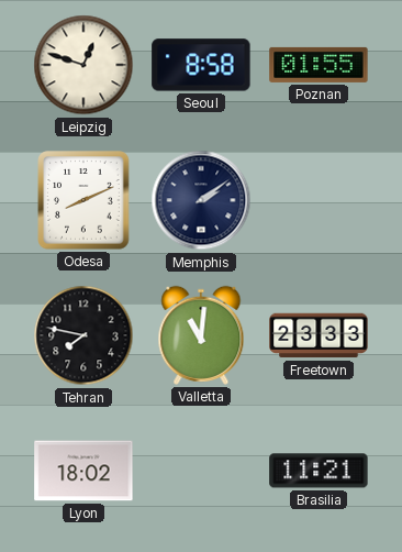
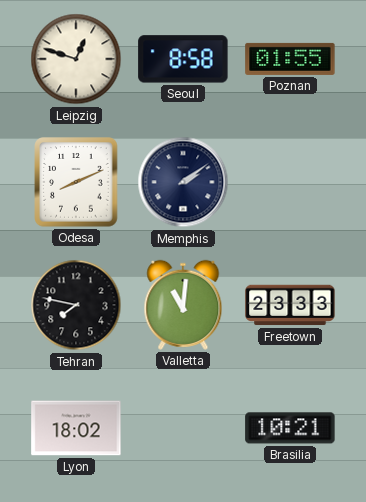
Brasilia: 11:21 -> 10:21
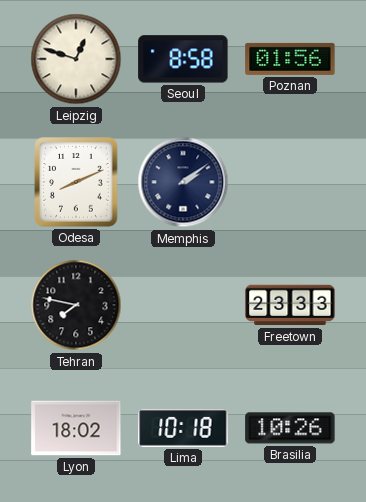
Poznan: 01:55 -> 01:56
Valletta: 11:01 -> none
Lima: none -> 10:18
Brasilia: 10:21 -> 10:26
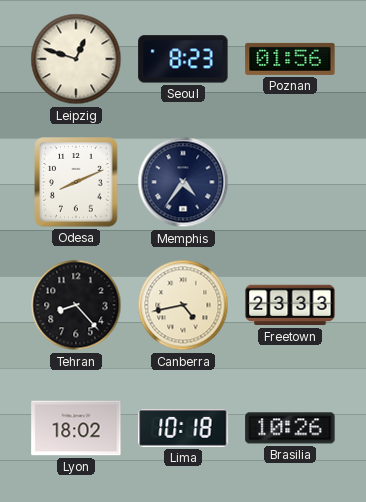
Seoul: 8:58 -> 8:23
Memphis: 2:09 -> 4:36
Tehran: 7:47 -> 8:23
Canberra: none -> 4:43
